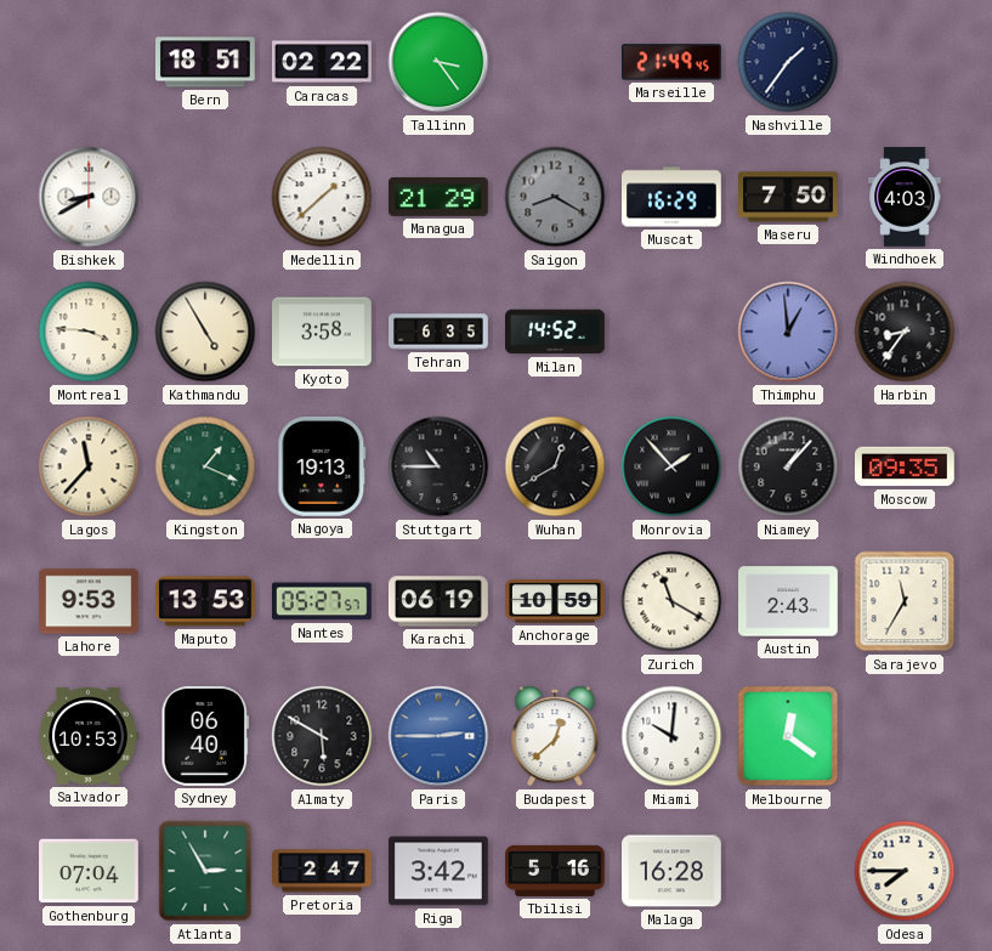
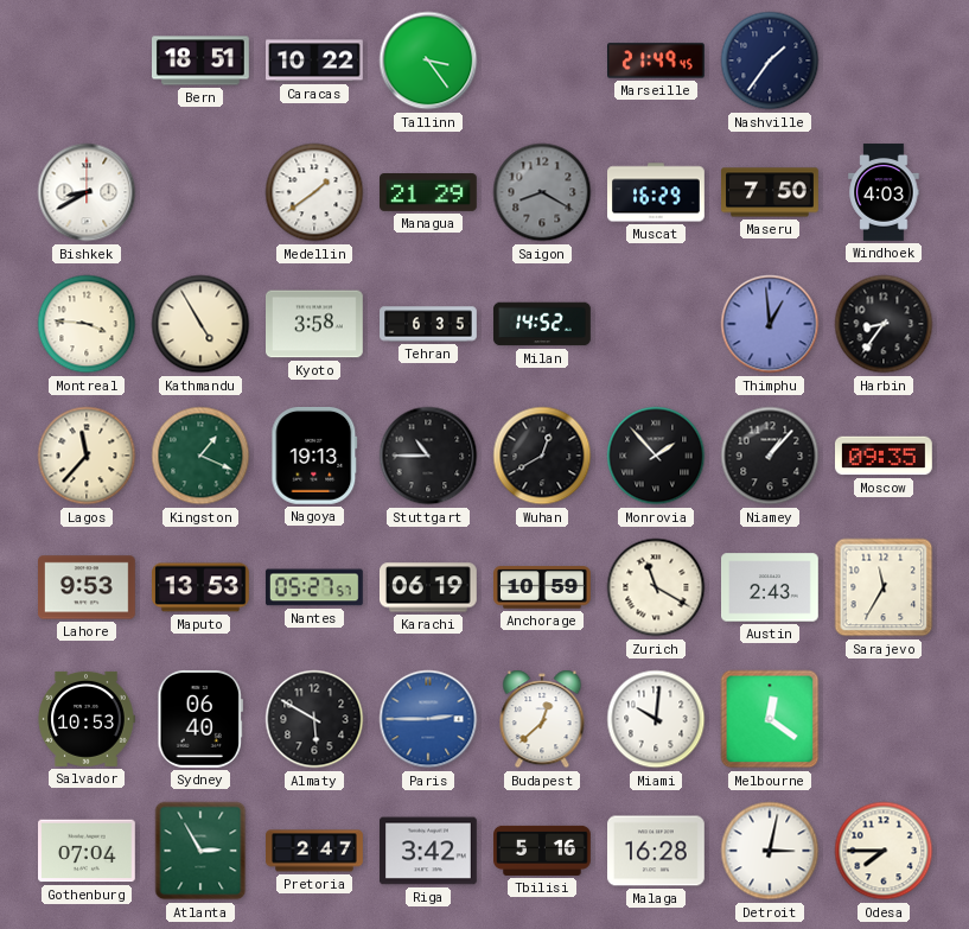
Caracas: 02:22 -> 10:22
Medellin: 1:38 -> 1:39
Detroit: none -> 3:02
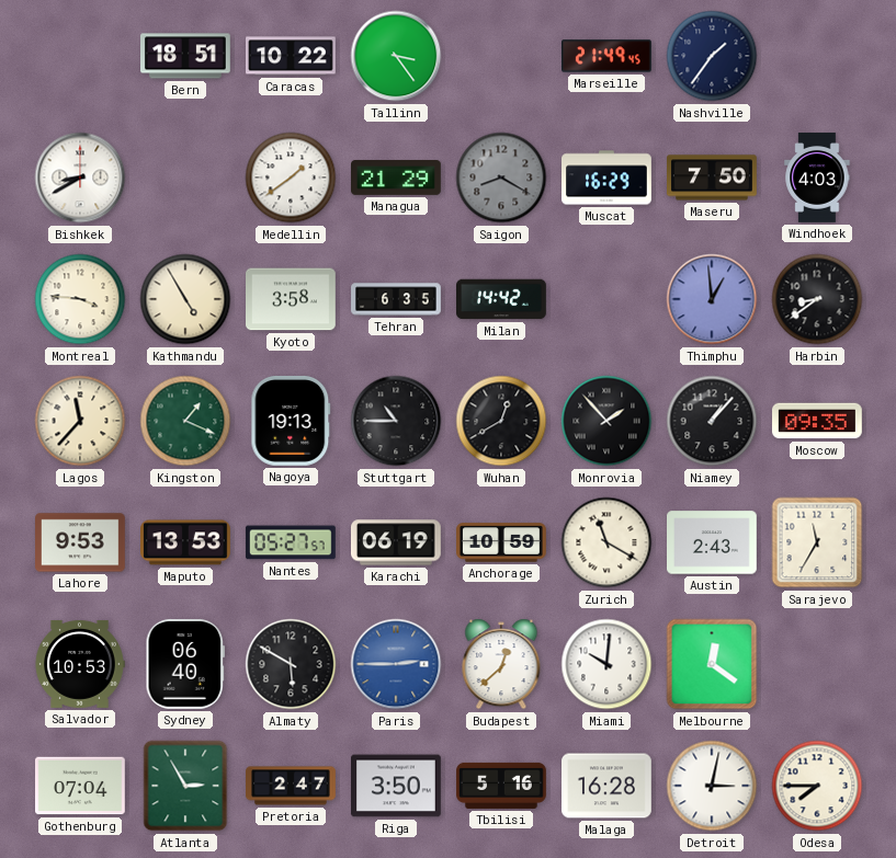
Milan: 14:52 -> 14:42
Harbin: 8:36 -> 8:39
Riga: 3:42 -> 3:50
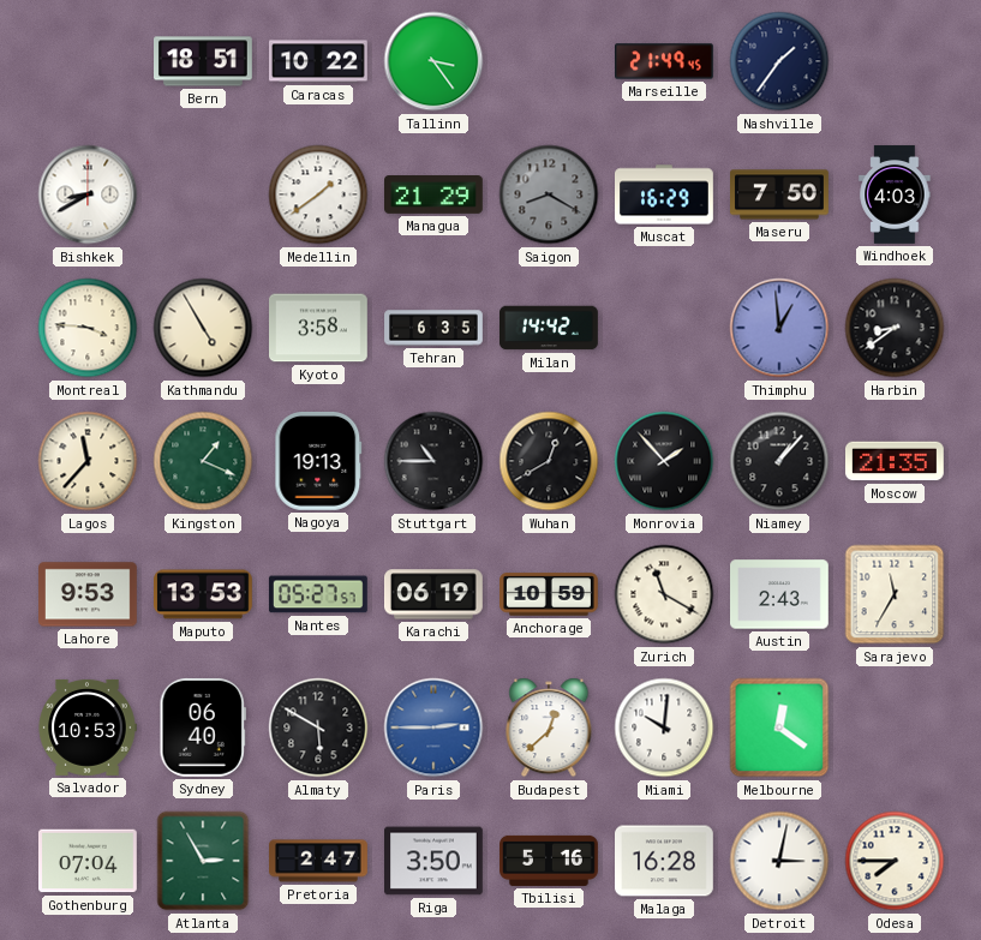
Moscow: 09:35 -> 21:35
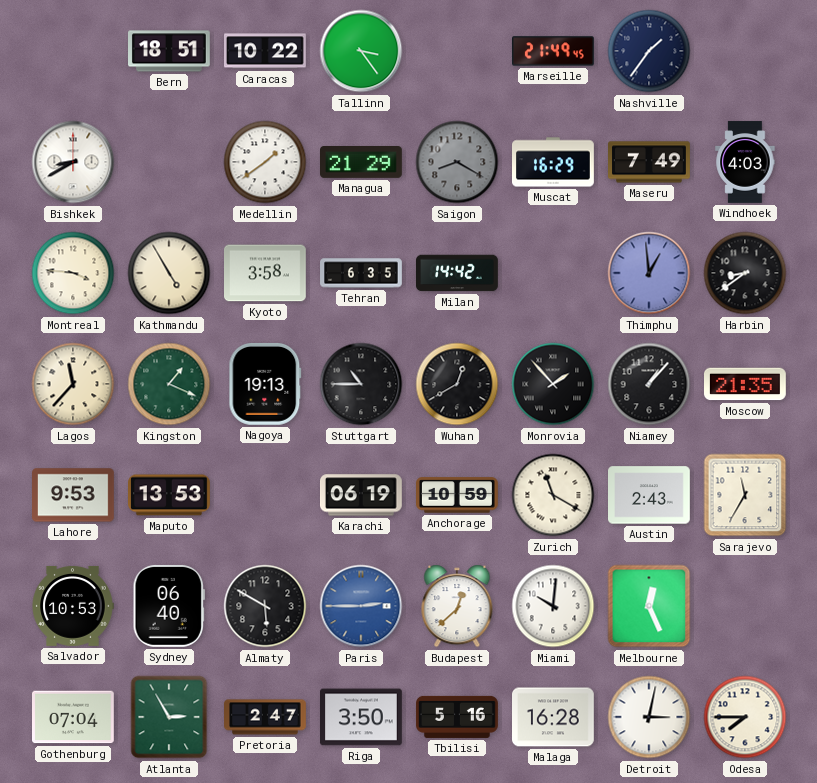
Maseru: 7:50 -> 7:49
Nantes: 05:27 -> none
Melbourne: 12:21 -> 12:26
